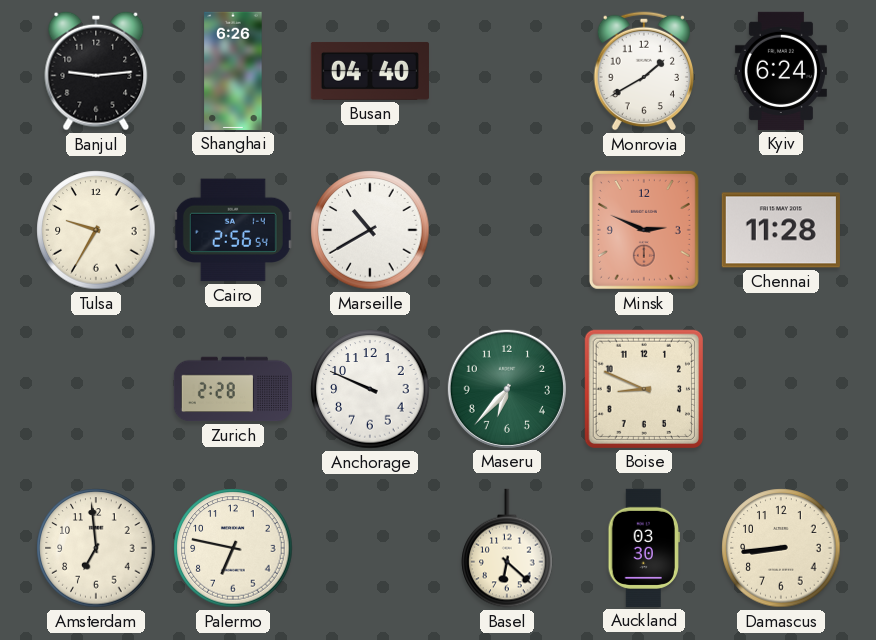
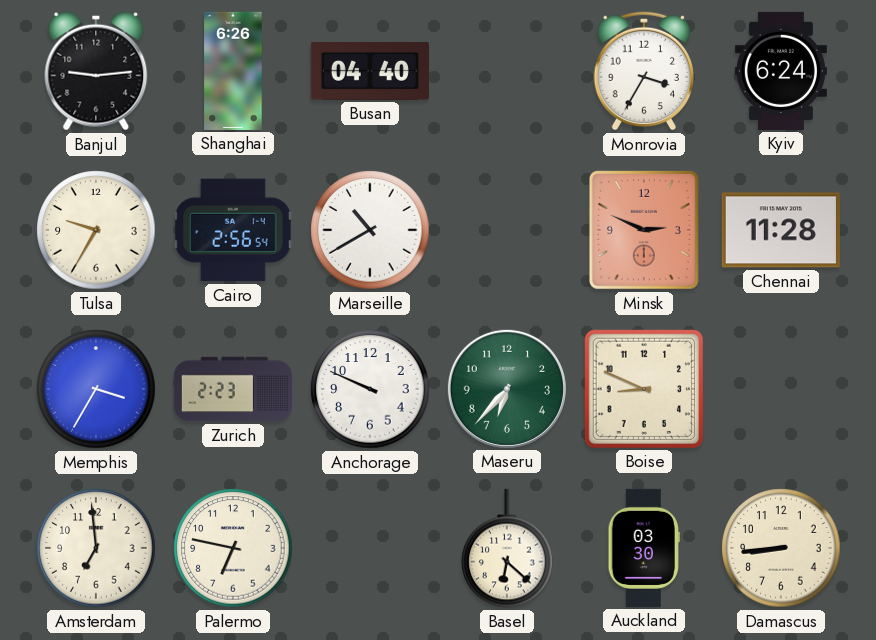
Monrovia: 1:40 -> 3:35
Memphis: none -> 3:35
Zurich: 2:28 -> 2:23
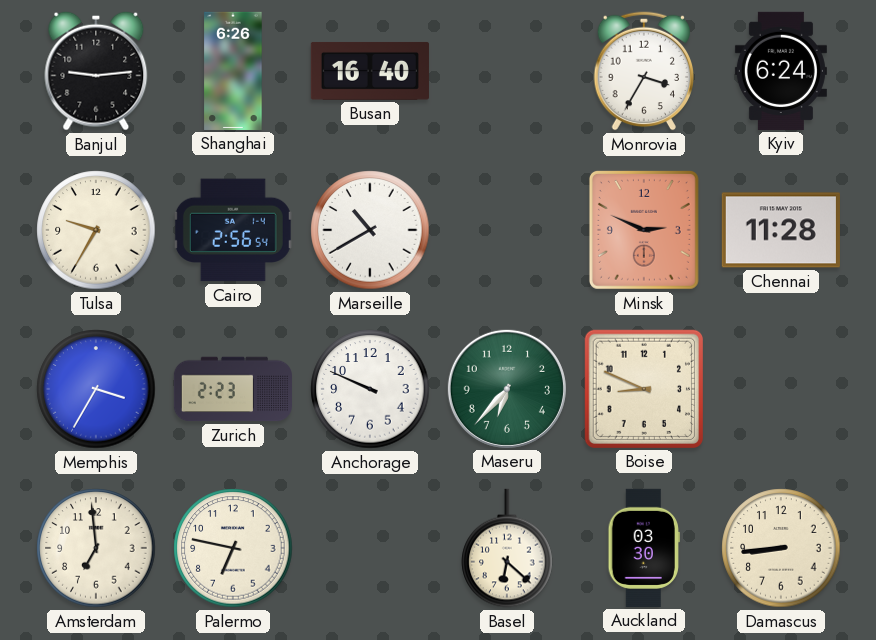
Busan: 04:40 -> 16:40
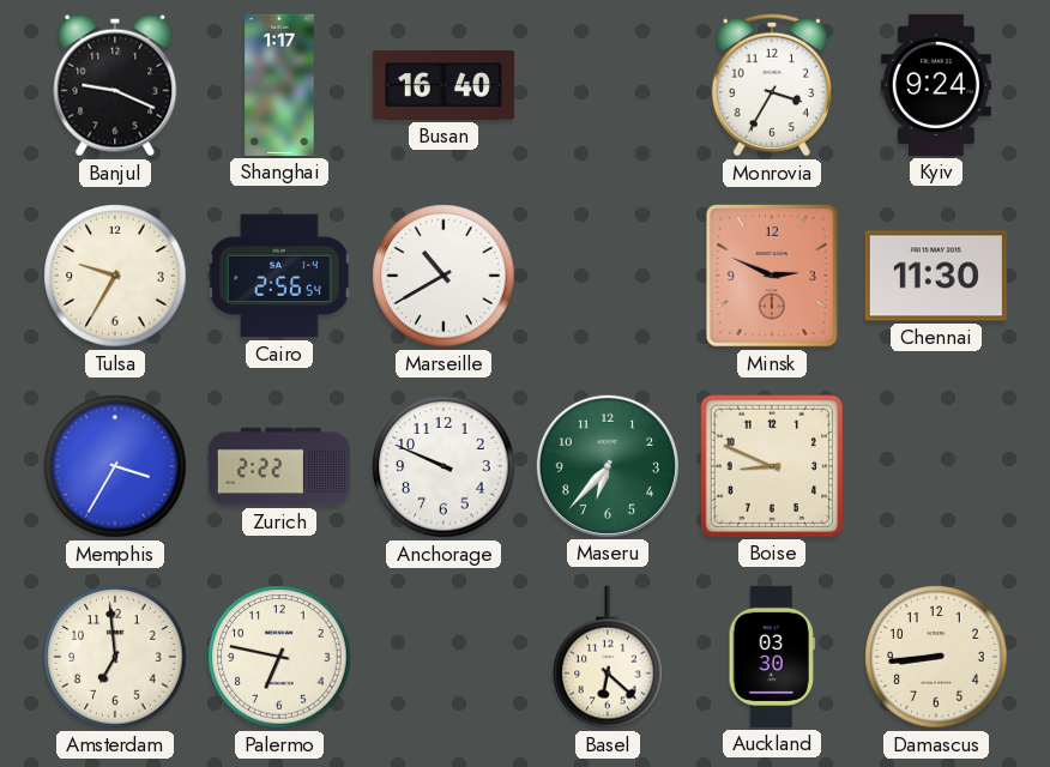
Banjul: 9:14 -> 9:19
Shanghai: 6:26 -> 1:17
Kyiv: 6:24 -> 9:24
Chennai: 11:28 -> 11:30
Zurich: 2:23 -> 2:22
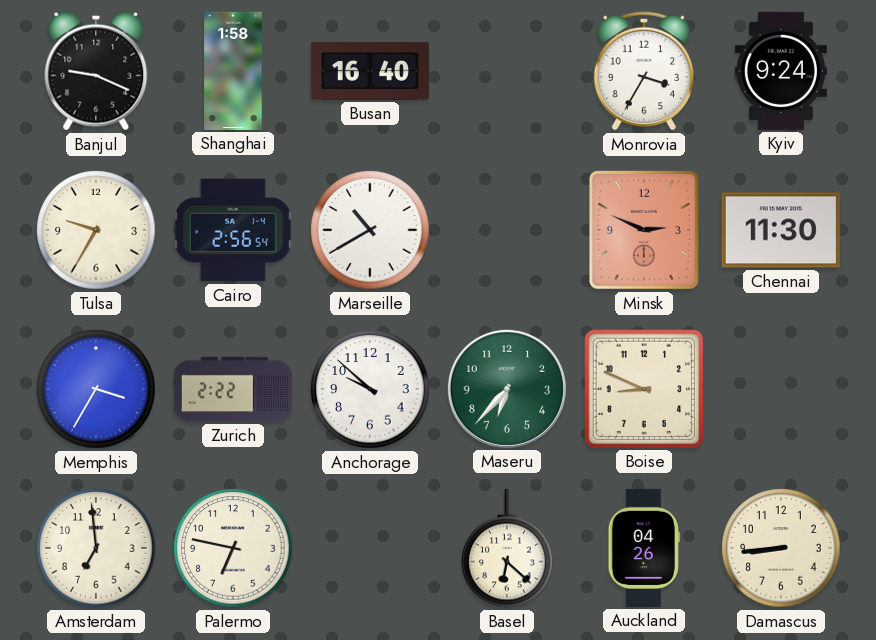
Shanghai: 1:17 -> 1:58
Anchorage: 9:49 -> 9:52
Auckland: 03:30 -> 04:26
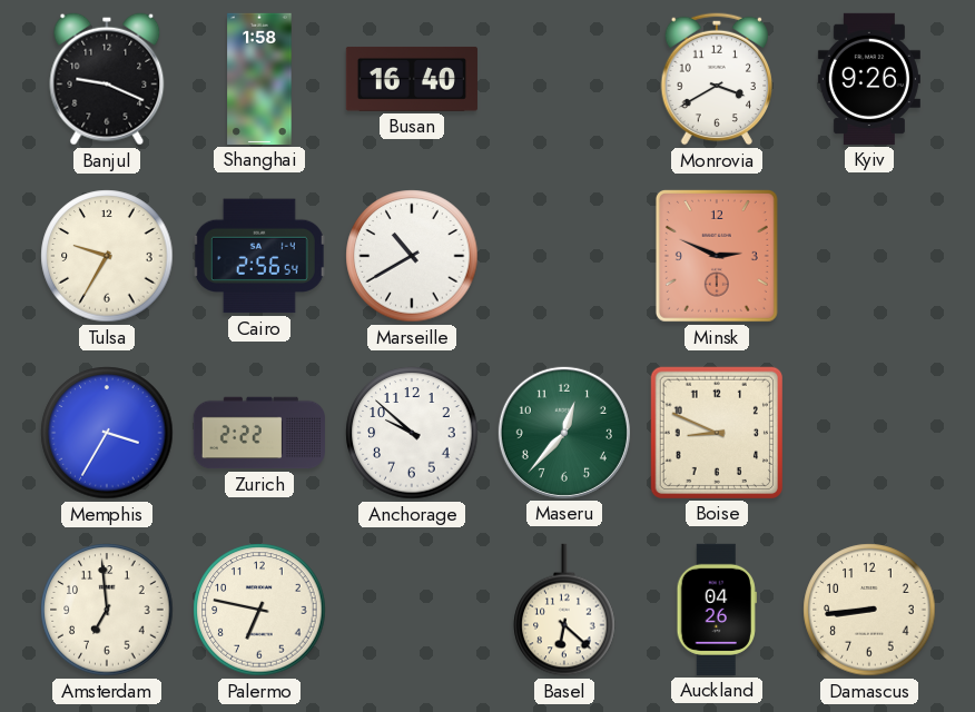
Monrovia: 3:35 -> 3:40
Kyiv: 9:24 -> 9:26
Chennai: 11:30 -> none
Maseru: 6:37 -> 12:37
